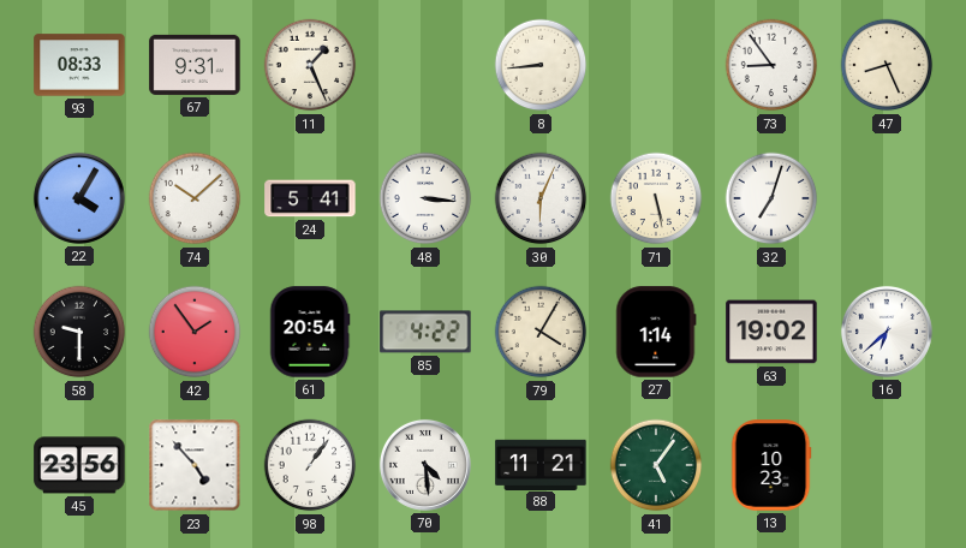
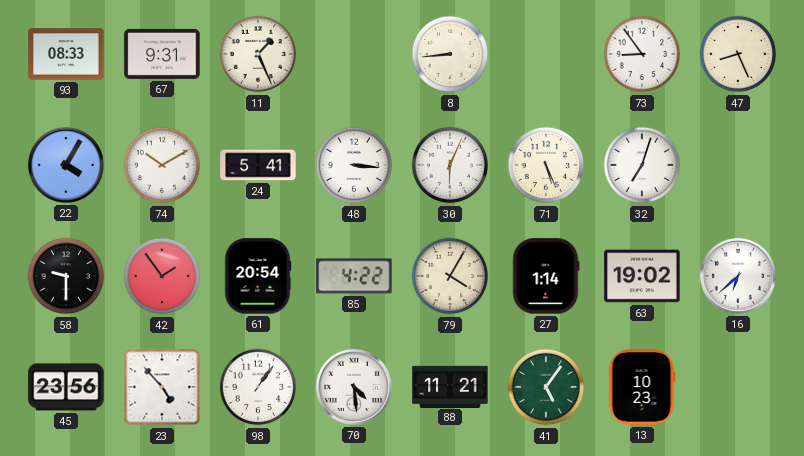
74: 10:08 -> 10:10
71: 5:28 -> 5:26
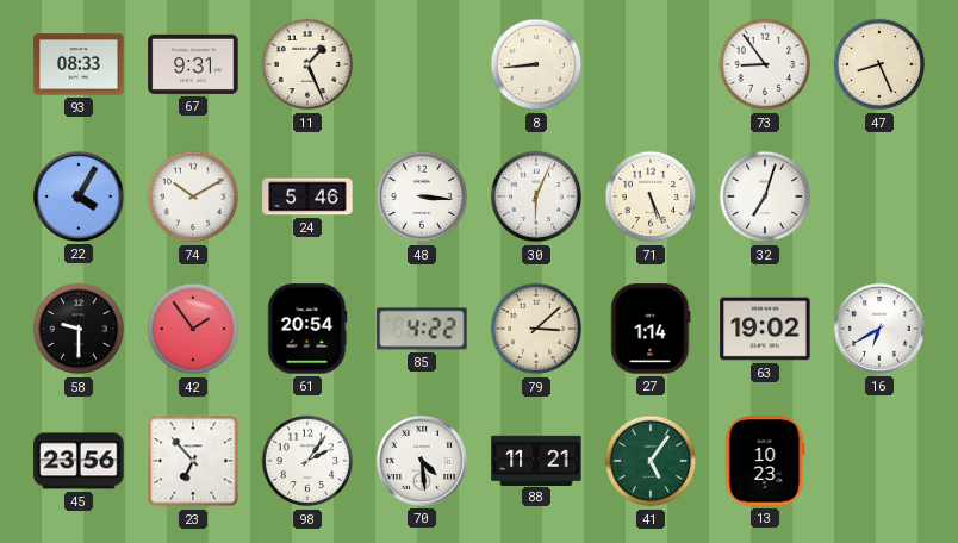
24: 5:41 -> 5:46
79: 4:05 -> 3:08
16: 6:38 -> 6:40
23: 4:53 -> 6:53
98: 1:06 -> 2:06
